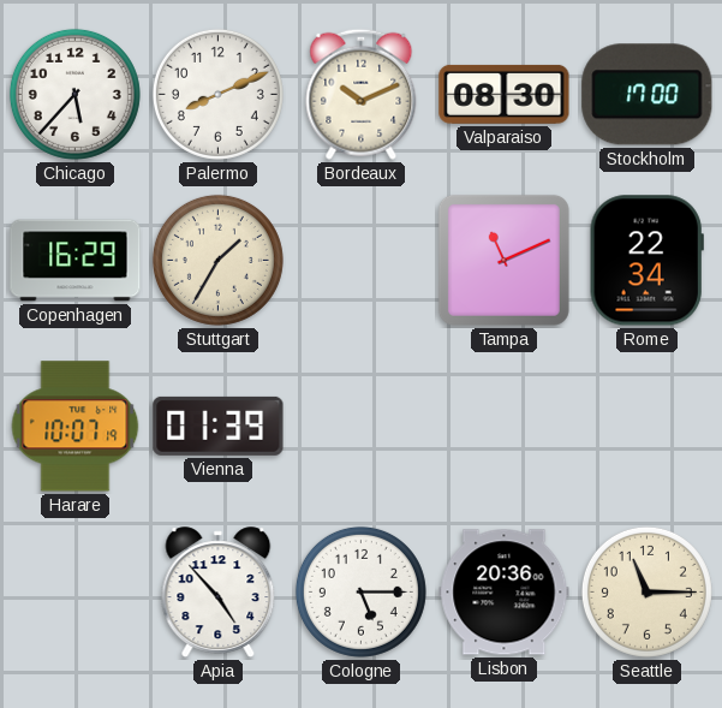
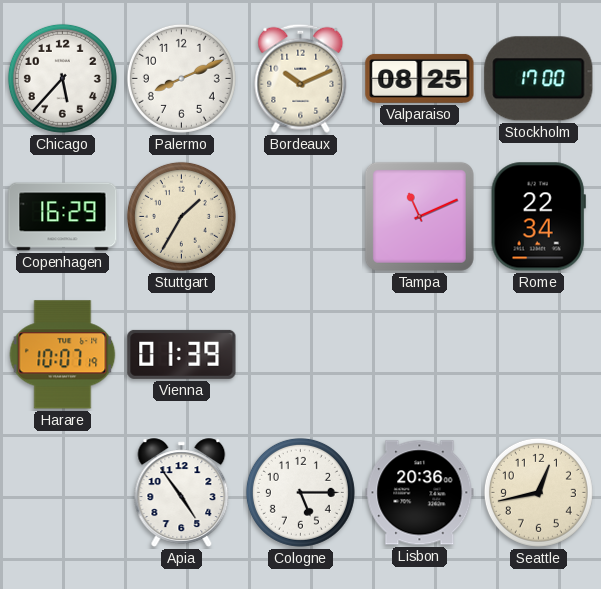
Valparaiso: 08:30 -> 08:25
Apia: 4:53 -> 4:54
Seattle: 11:15 -> 12:43
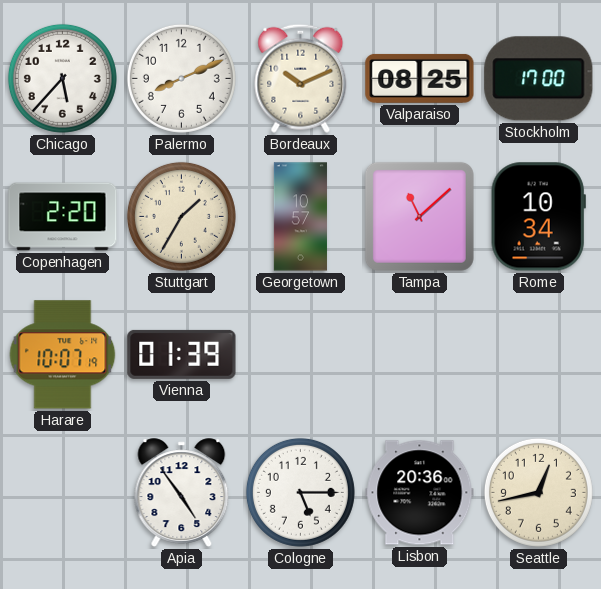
Copenhagen: 16:29 -> 2:20
Georgetown: none -> 10:57
Tampa: 11:11 -> 11:08
Rome: 22:34 -> 10:34
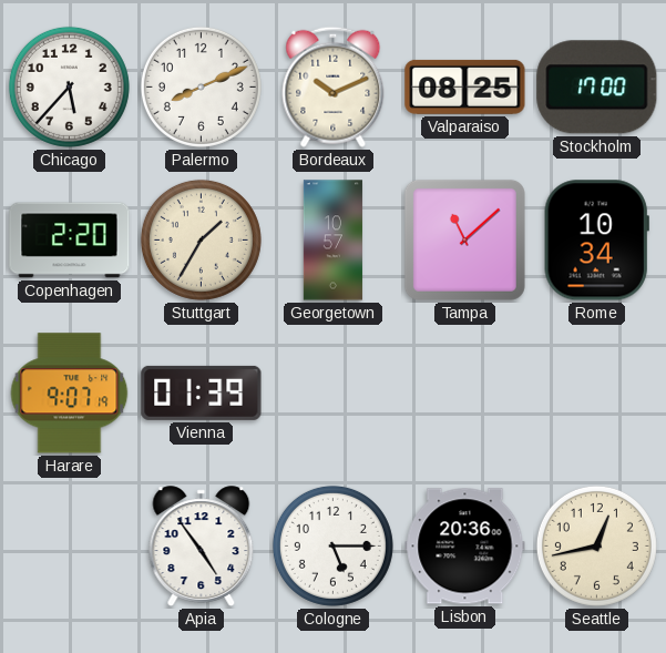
Harare: 10:07 -> 9:07
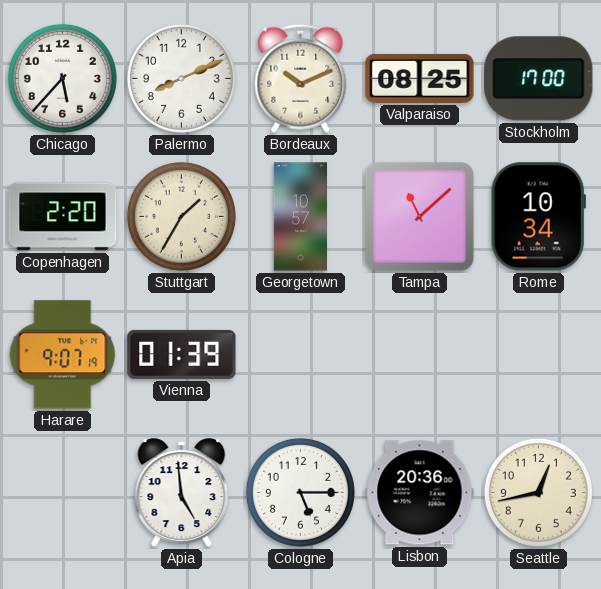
Apia: 4:54 -> 4:59
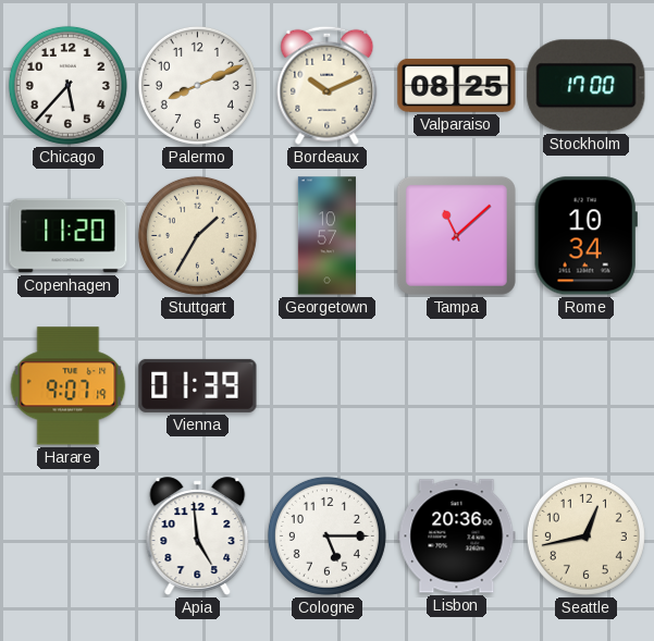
Copenhagen: 2:20 -> 11:20
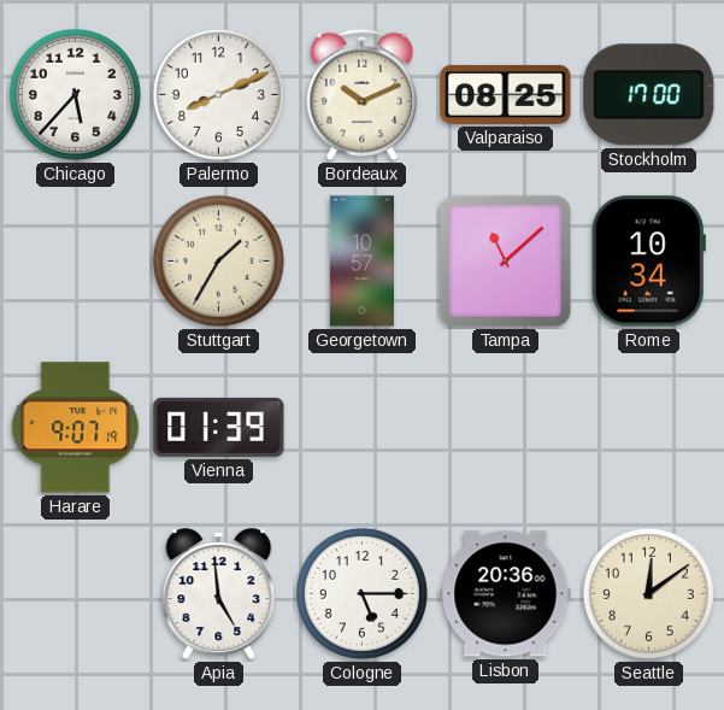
Copenhagen: 11:20 -> none
Seattle: 12:43 -> 12:09
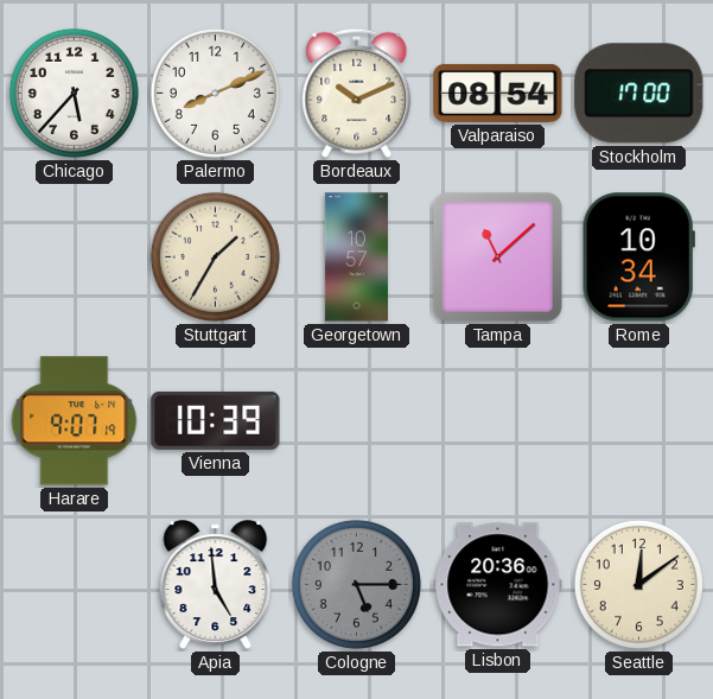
Valparaiso: 08:25 -> 08:54
Vienna: 01:39 -> 10:39
Cologne dial: white -> grey
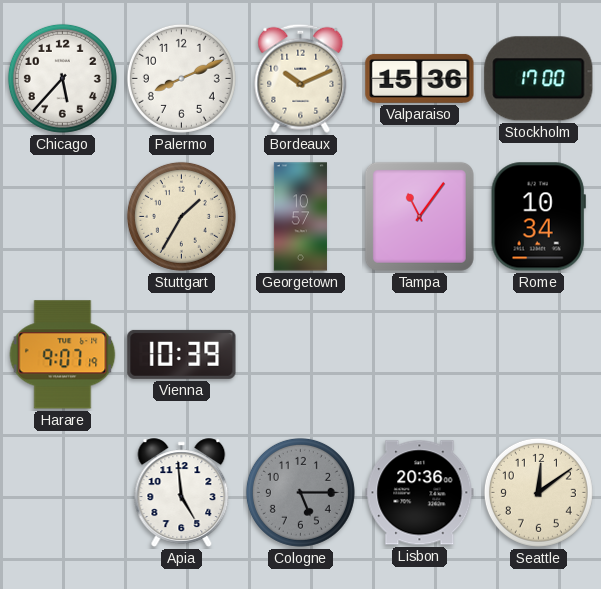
Valparaiso: 08:54 -> 15:36
Tampa: 11:08 -> 11:06
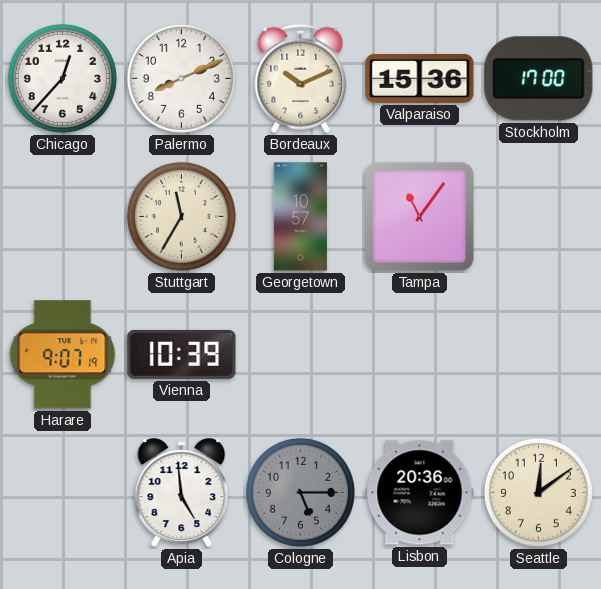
Chicago: 5:37 -> 12:37
Stuttgart: 1:35 -> 11:35
Rome: 10:34 -> none
